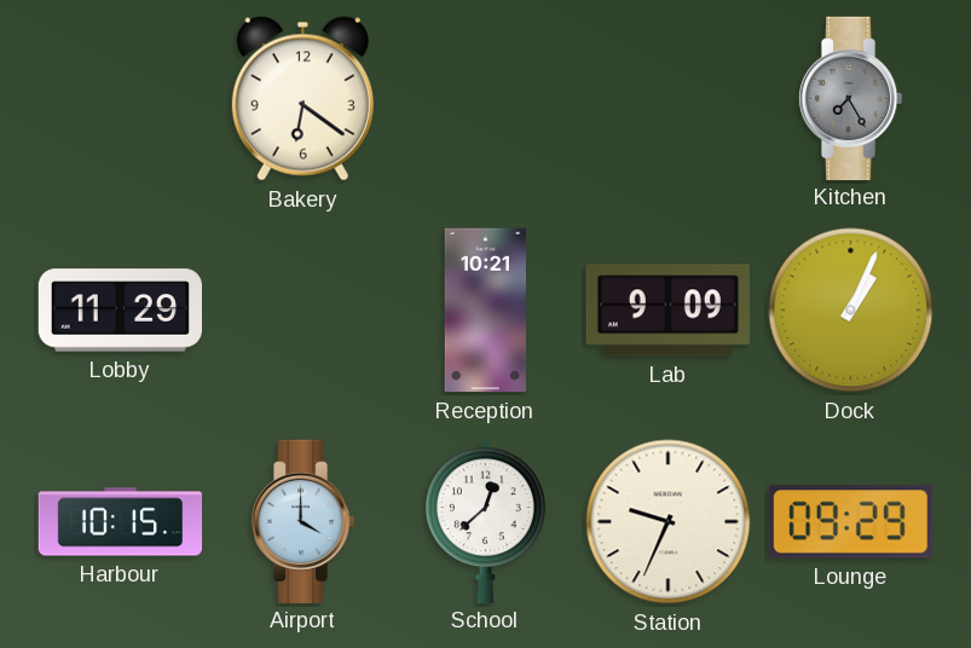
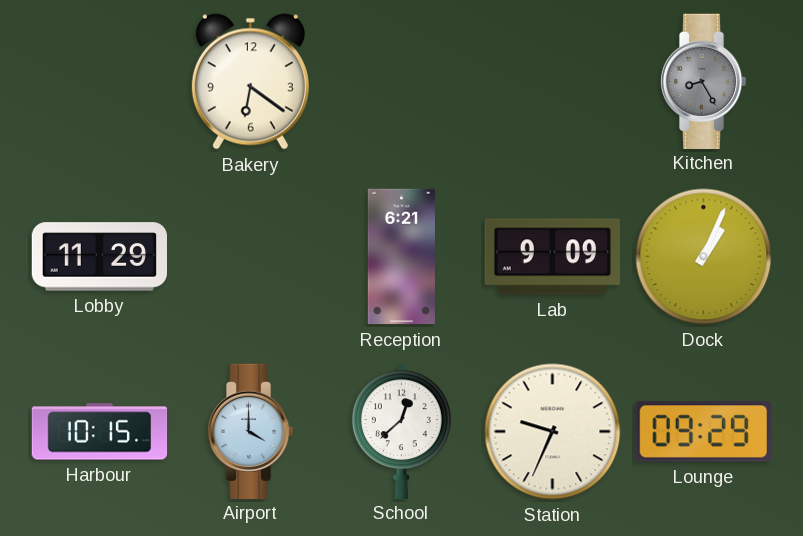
Kitchen: 7:25 -> 8:25
Reception: 10:21 -> 6:21
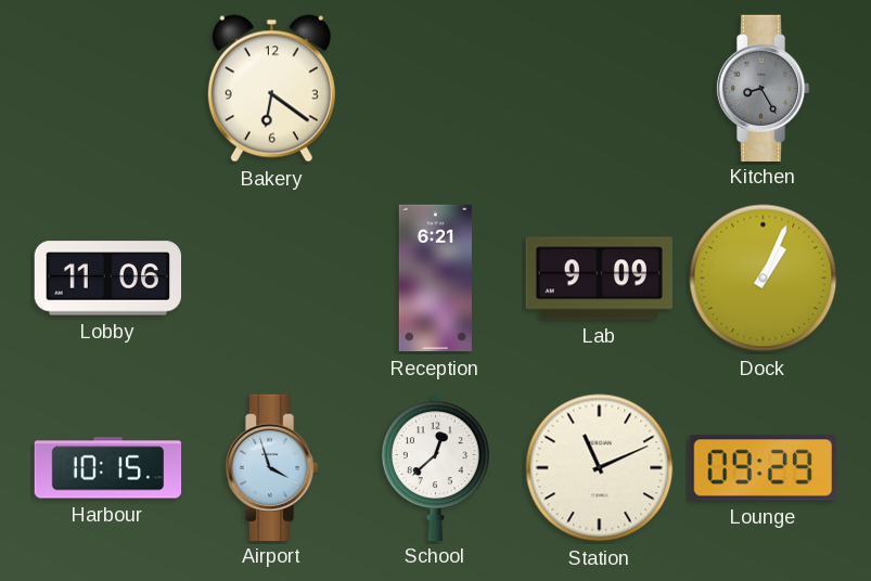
Lobby: 11:29 -> 11:06
Airport: 4:00 -> 3:57
Station: 9:34 -> 11:11
